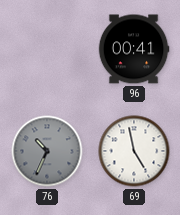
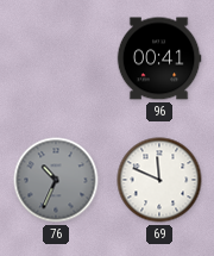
69: 4:58 -> 11:49
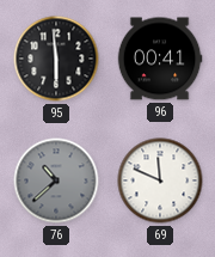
95: none -> 5:59
76: 10:34 -> 10:38
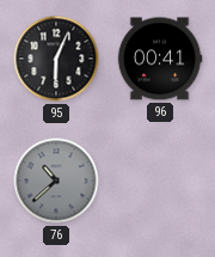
95: 5:59 -> 6:04
69: 11:49 -> none
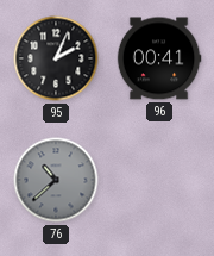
95: 6:04 -> 2:04
